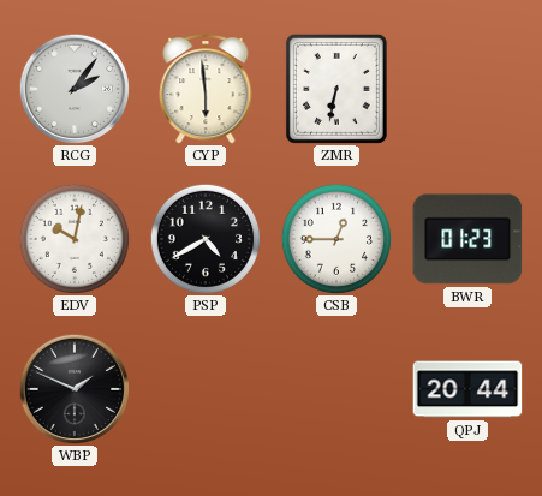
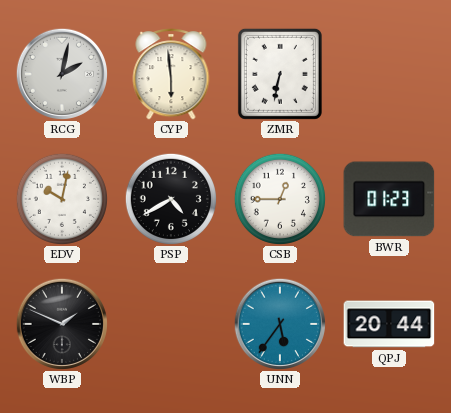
RCG: 2:06 -> 2:02
UNN: none -> 5:36
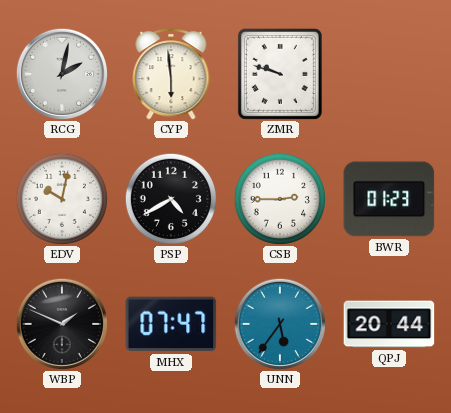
ZMR: 6:32 -> 9:48
CSB: 12:45 -> 2:45
MHX: none -> 07:47
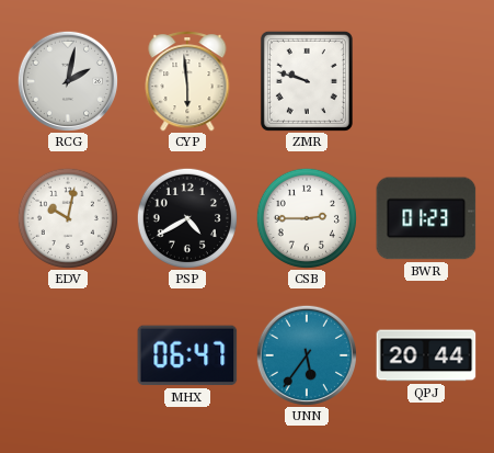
WBP: 1:49 -> none
MHX: 07:47 -> 06:47
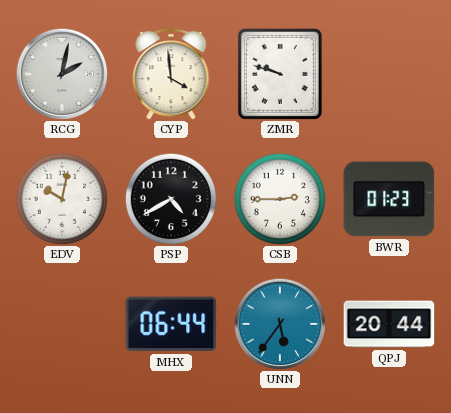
CYP: 5:59 -> 3:59
MHX: 06:47 -> 06:44
